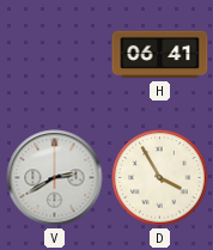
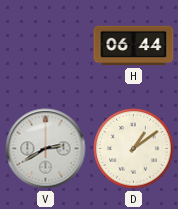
H: 06:41 -> 06:44
D: 3:55 -> 1:09
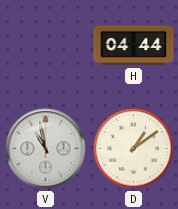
H: 06:44 -> 04:44
V: 2:40 -> 10:58
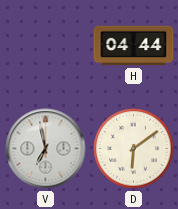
V: 10:58 -> 6:58
D: 1:09 -> 6:09
